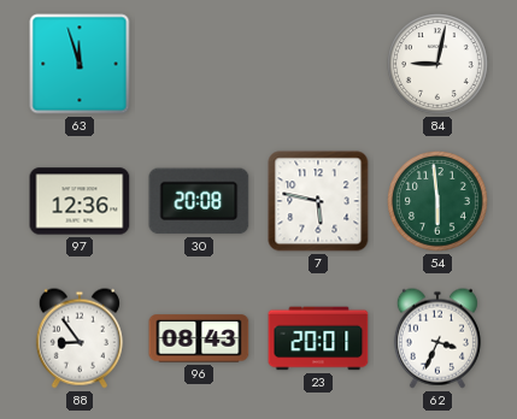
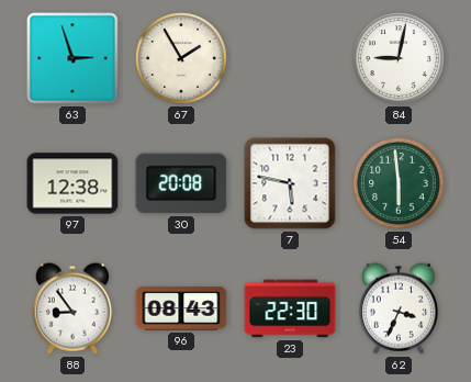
63: 11:57 -> 2:57
67: none -> 1:55
97: 12:36 -> 12:38
23: 20:01 -> 22:30
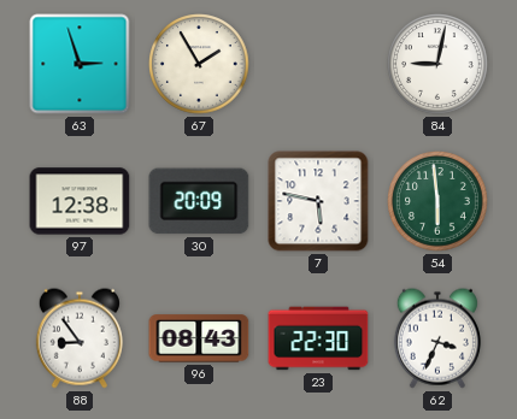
30: 20:08 -> 20:09
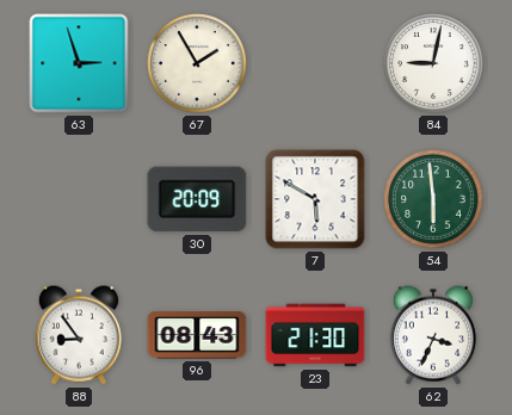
97: 12:38 -> none
7: 5:47 -> 5:50
23: 22:30 -> 21:30
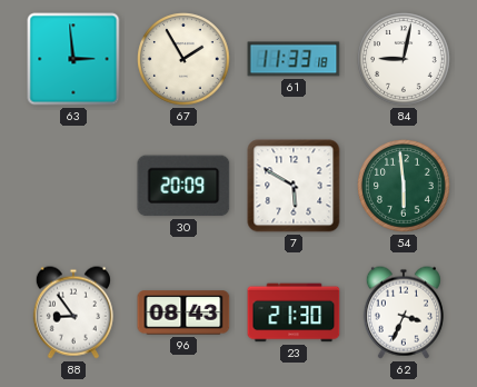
63: 2:57 -> 2:59
61: none -> 11:33
